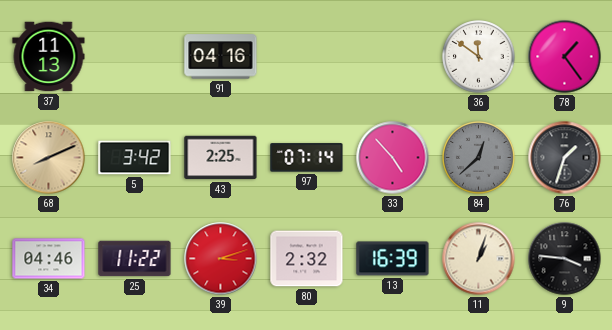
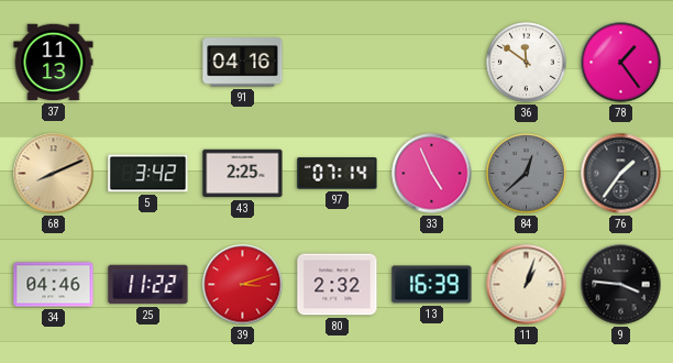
33: 4:53 -> 4:56
76: 1:33 -> 1:36
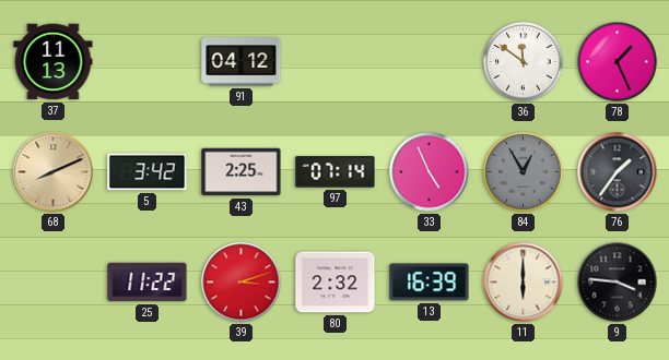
91: 04:16 -> 04:12
78: 1:24 -> 1:26
84: 12:38 -> 12:55
34: 04:46 -> none
11: 1:03 -> 6:00
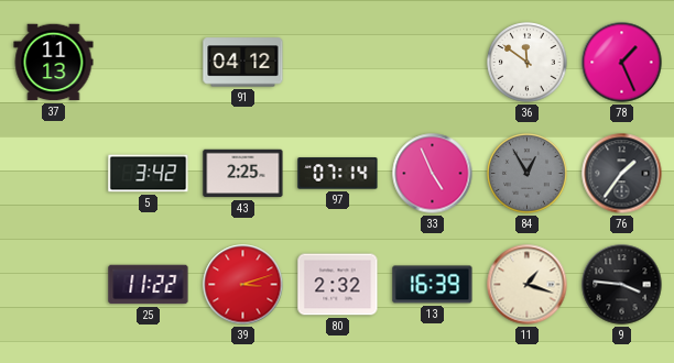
68: 8:11 -> none
11: 6:00 -> 1:18
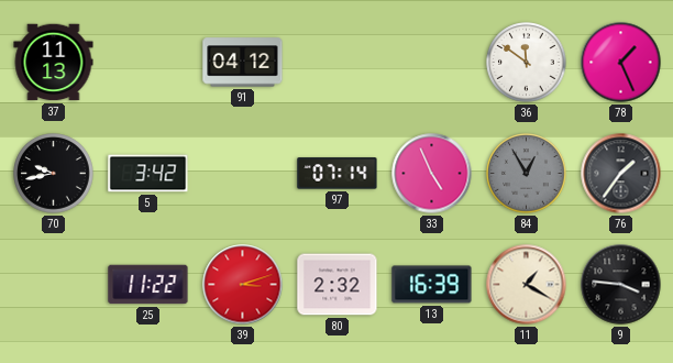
70: none -> 9:43
43: 2:25 -> none
11: 1:18 -> 1:20
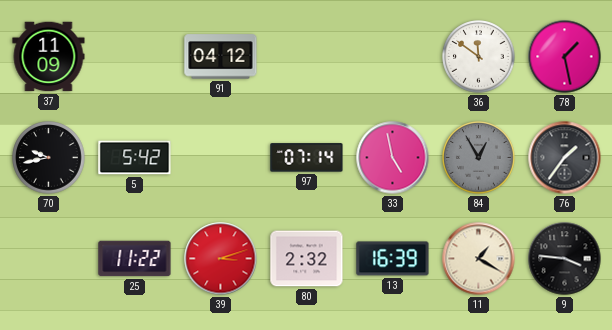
37: 11:13 -> 11:09
78: 1:26 -> 1:28
5: 3:42 -> 5:42
33: 4:56 -> 4:58
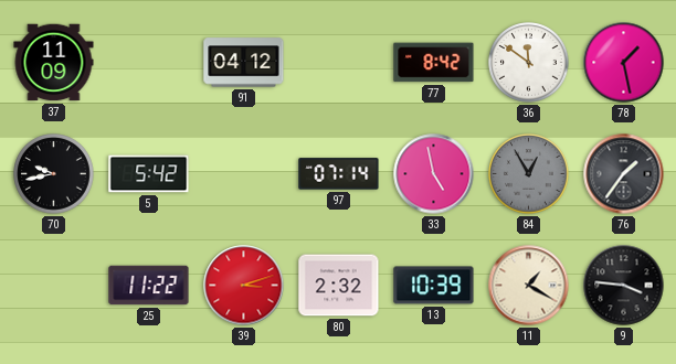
77: none -> 8:42
13: 16:39 -> 10:39
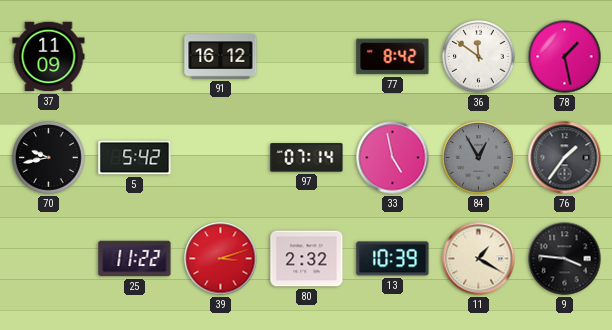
91: 04:12 -> 16:12
